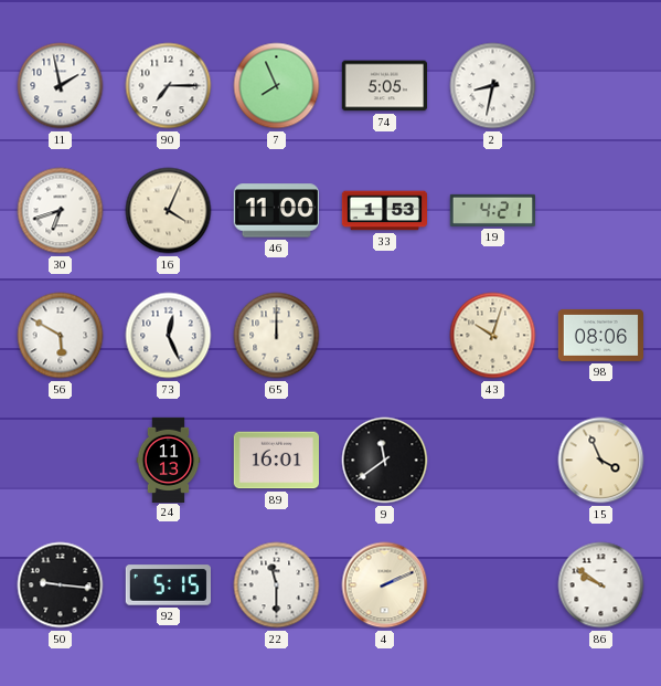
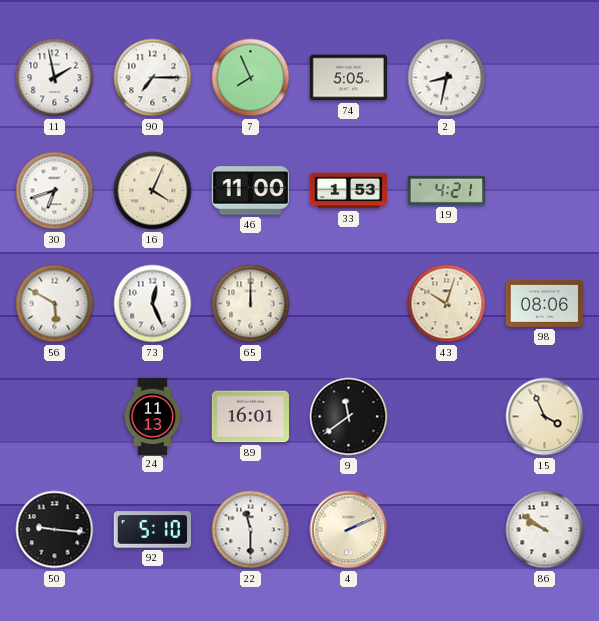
92: 5:15 -> 5:10
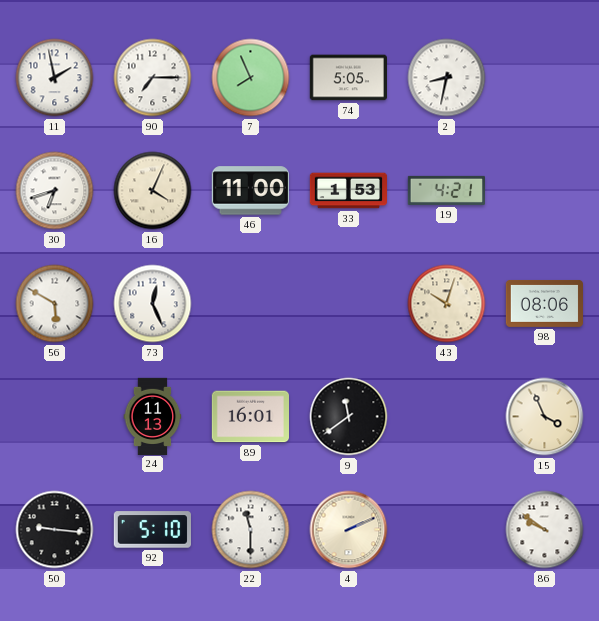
65: 12:00 -> none
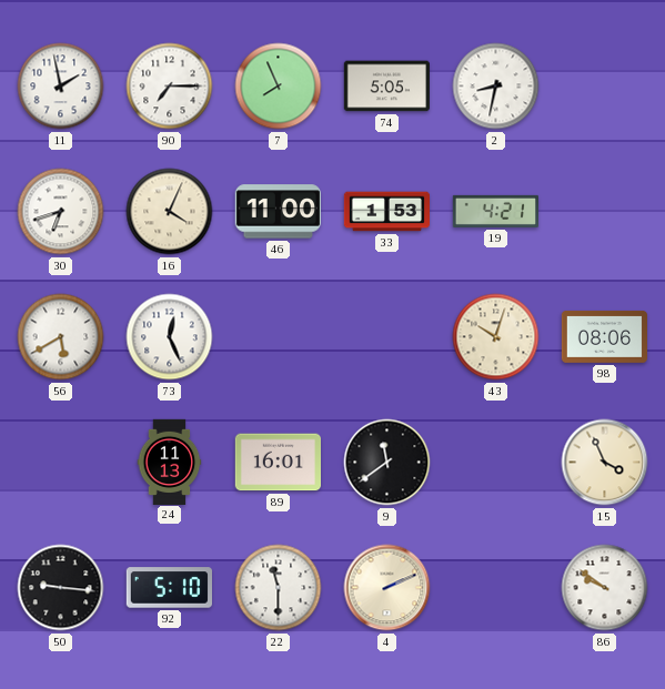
56: 5:50 -> 5:40
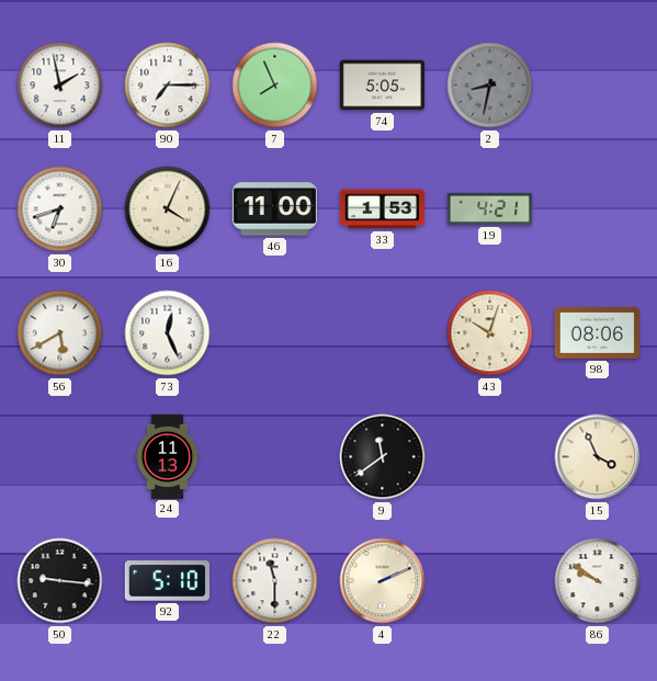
2 dial: white -> grey
89: 16:01 -> none
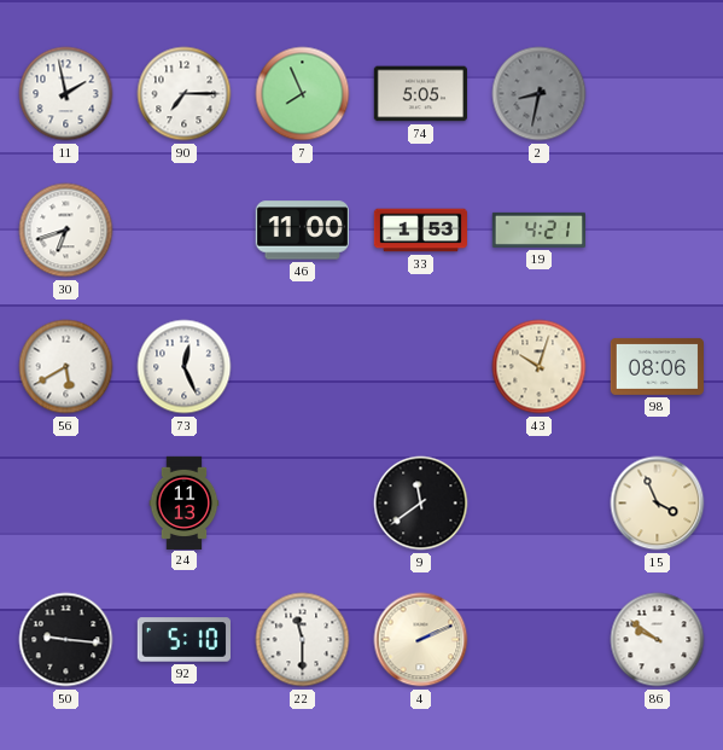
16: 4:04 -> none
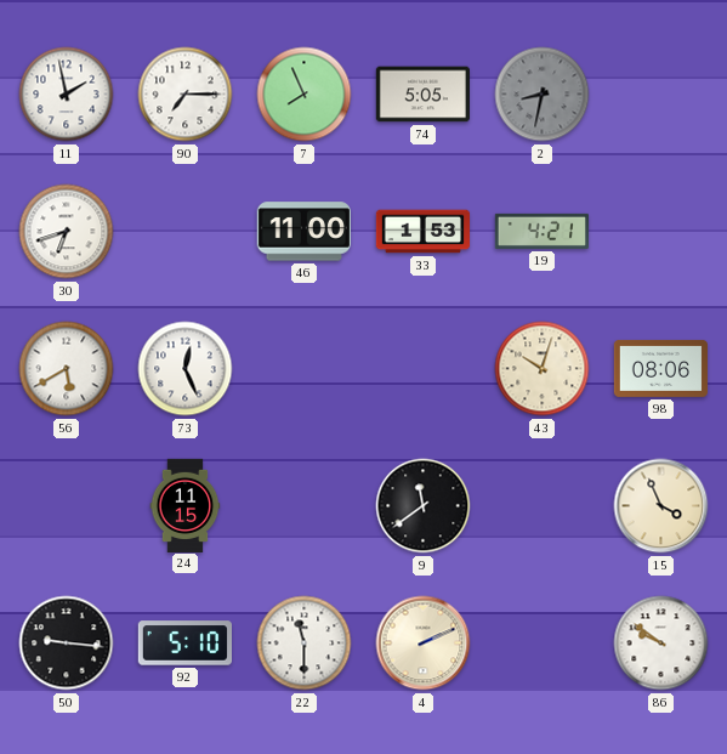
24: 11:13 -> 11:15
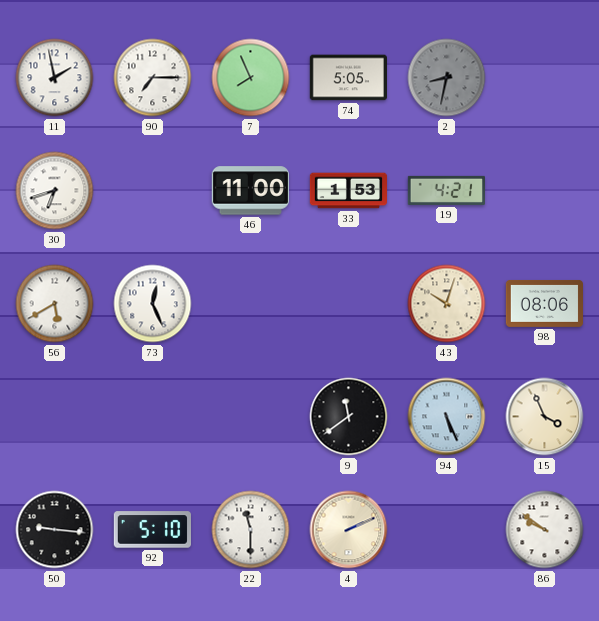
24: 11:15 -> none
94: none -> 5:26
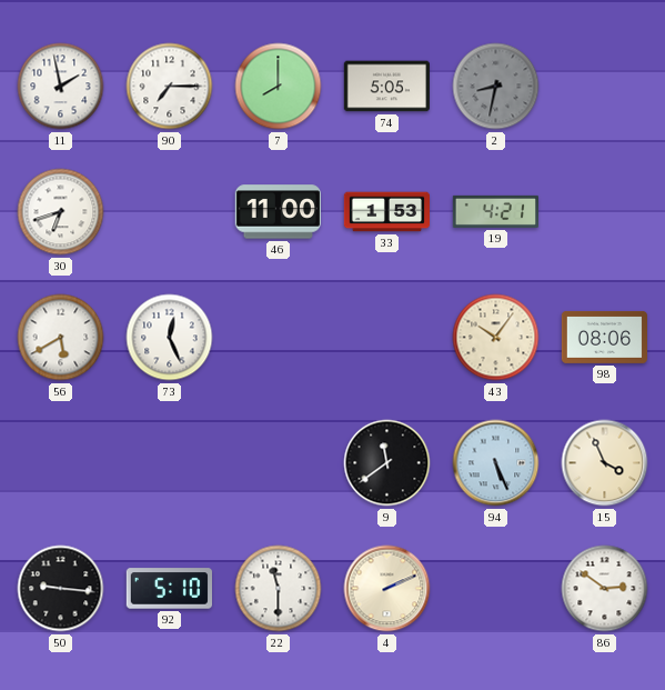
7: 7:56 -> 8:00
43: 10:03 -> 10:06
86: 9:51 -> 2:51
